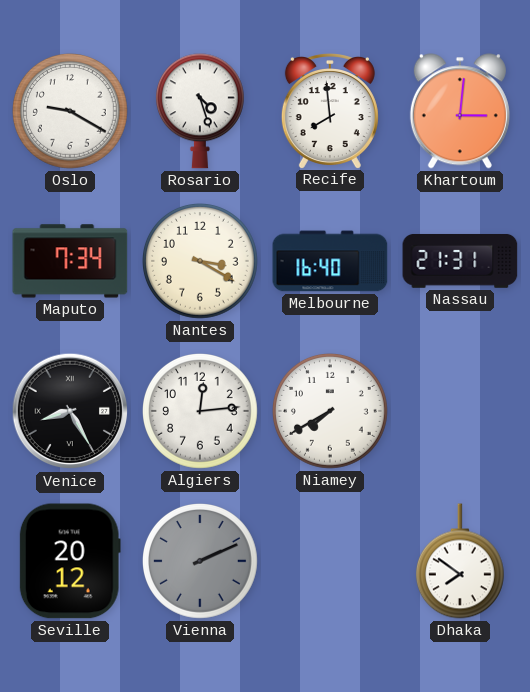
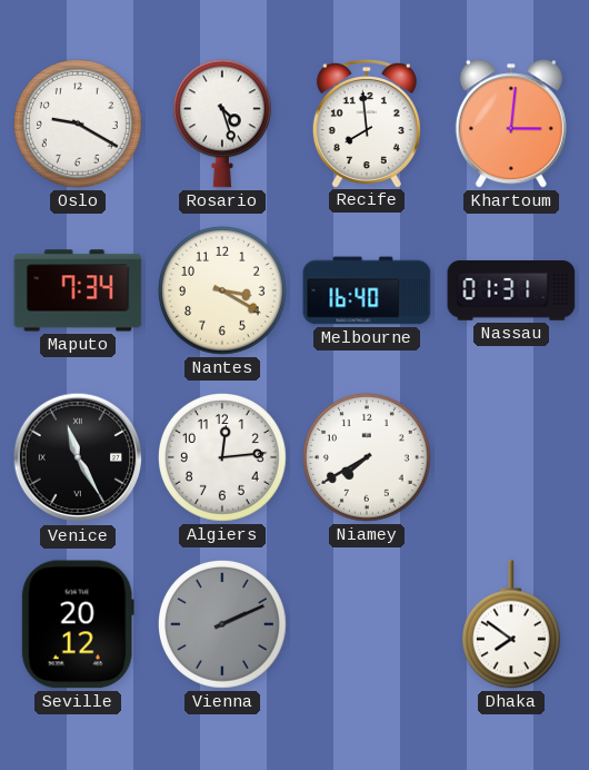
Nassau: 21:31 -> 01:31
Venice: 8:25 -> 11:25
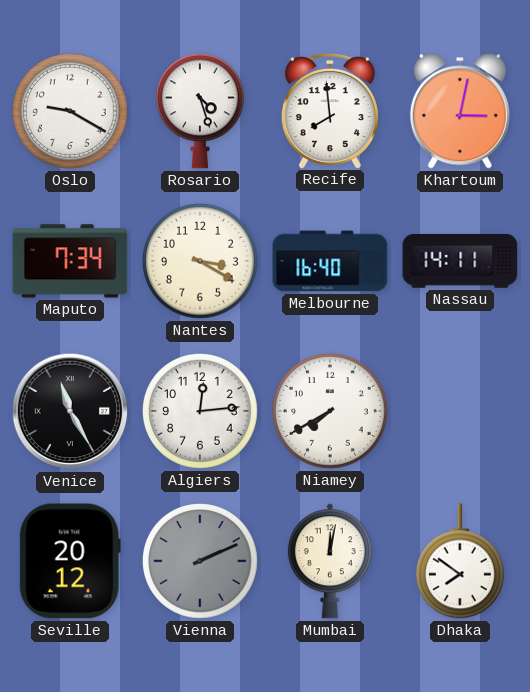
Khartoum: 3:01 -> 3:02
Nassau: 01:31 -> 14:11
Mumbai: none -> 12:02
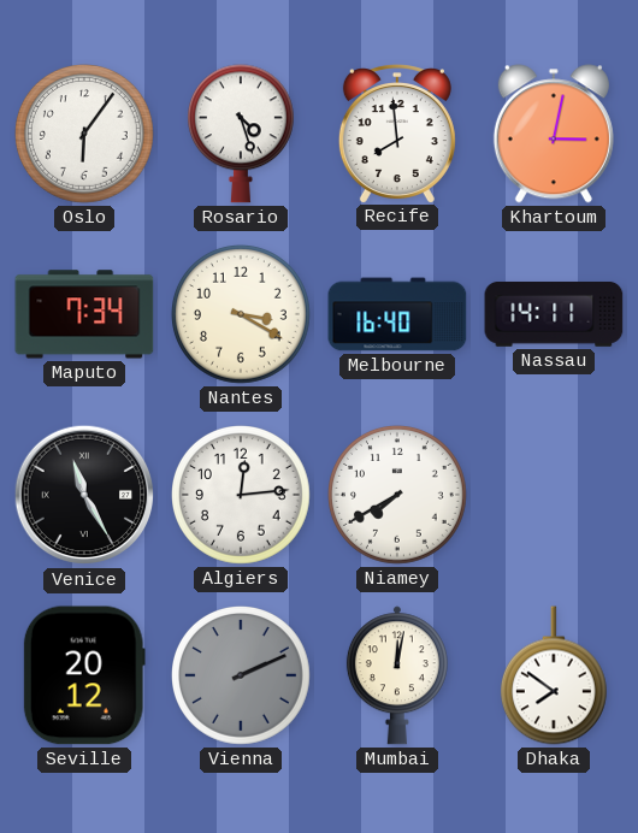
Oslo: 9:20 -> 6:06
